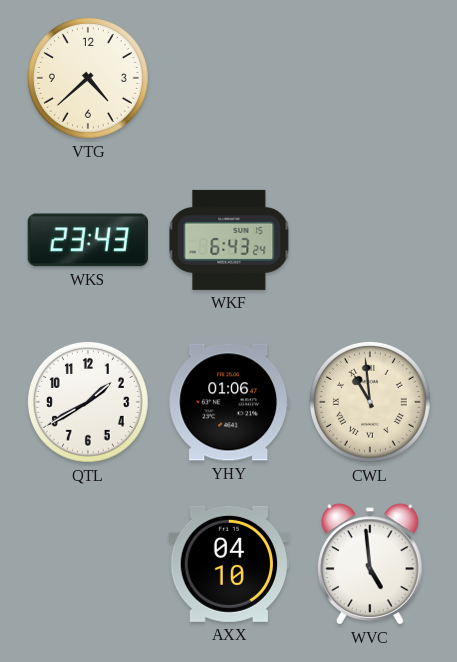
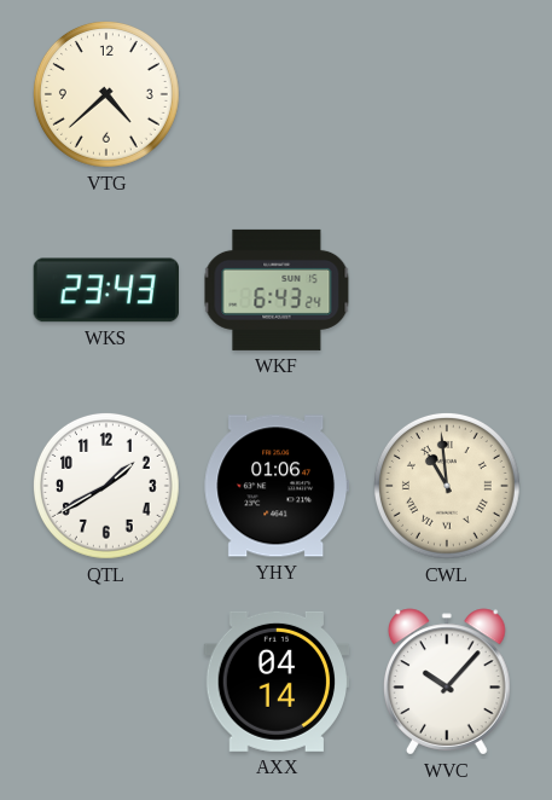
AXX: 04:10 -> 04:14
WVC: 4:59 -> 10:07
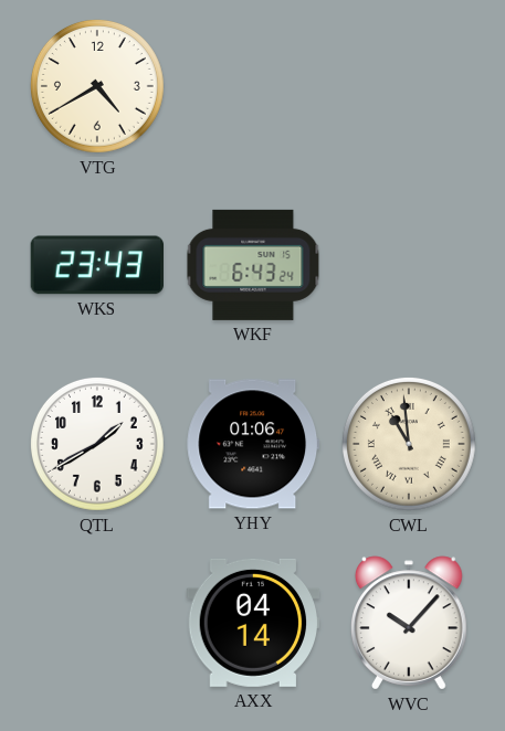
VTG: 4:38 -> 4:40
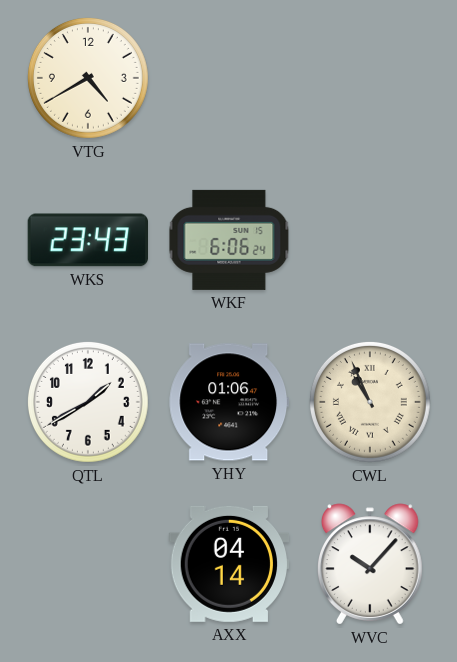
WKF: 6:43 -> 6:06
CWL: 10:59 -> 10:56
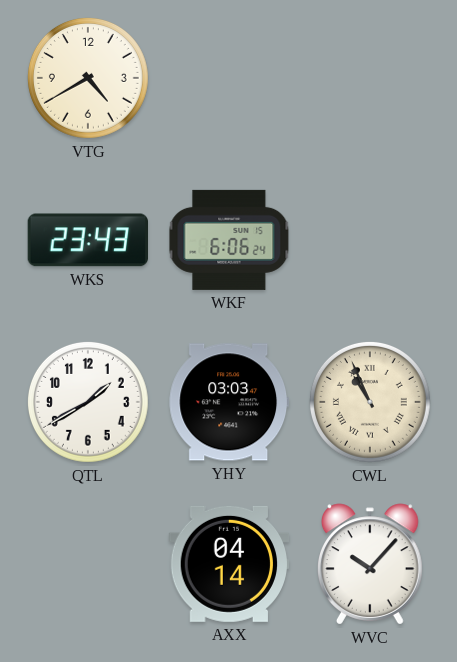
YHY: 01:06 -> 03:03
